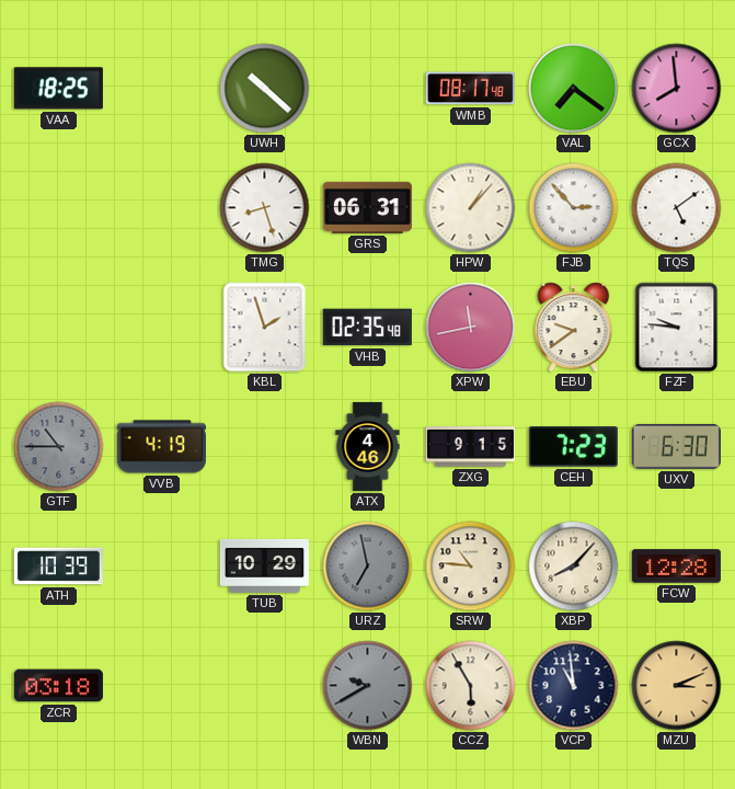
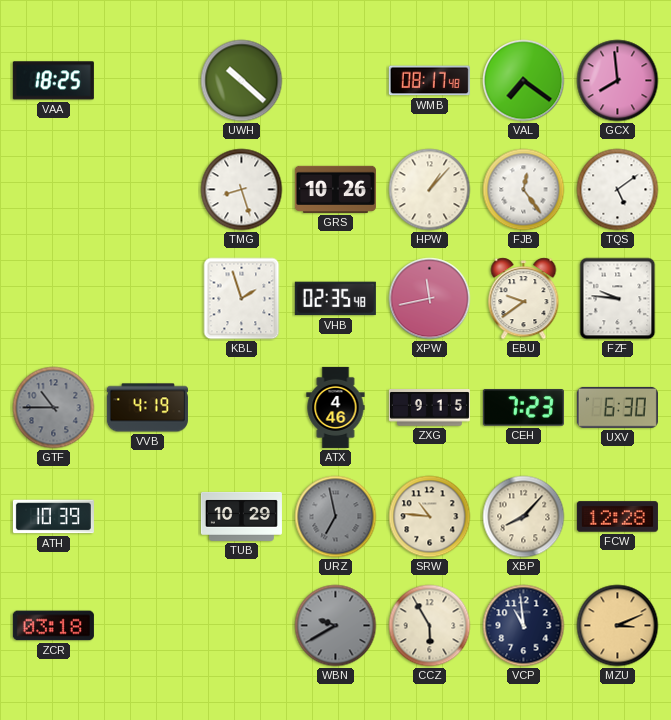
GRS: 06:31 -> 10:26
FJB: 2:53 -> 12:24
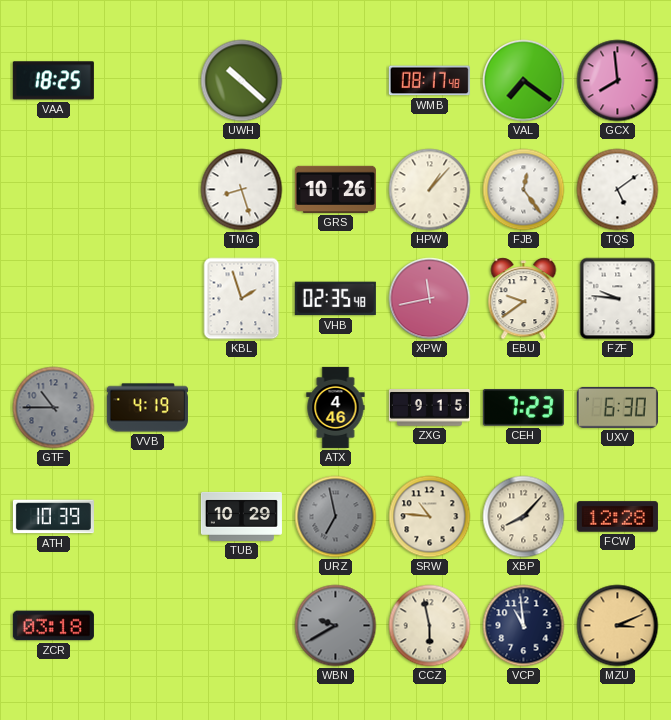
CCZ: 5:55 -> 5:58
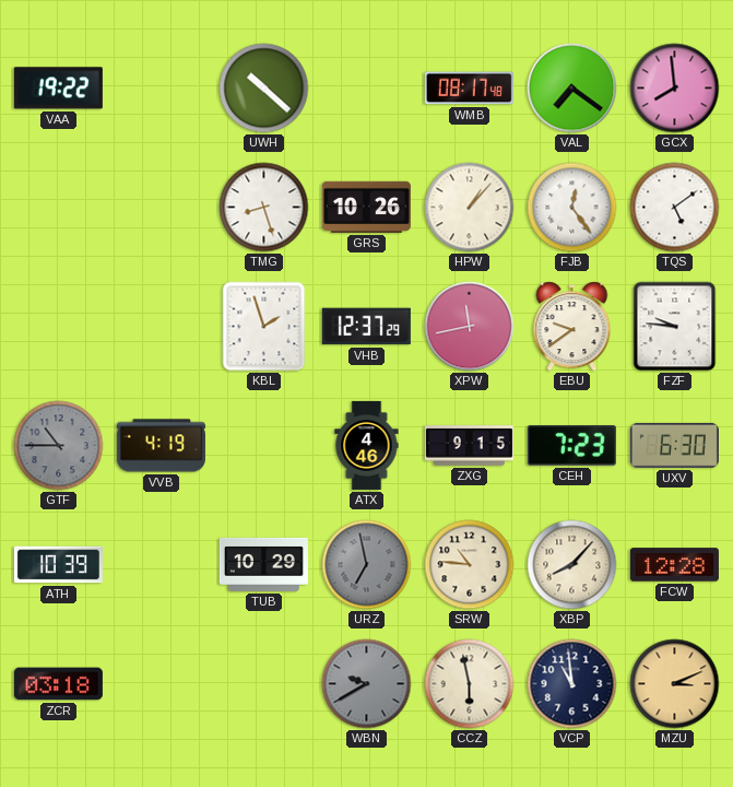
VAA: 18:25 -> 19:22
VHB: 02:35 -> 12:37
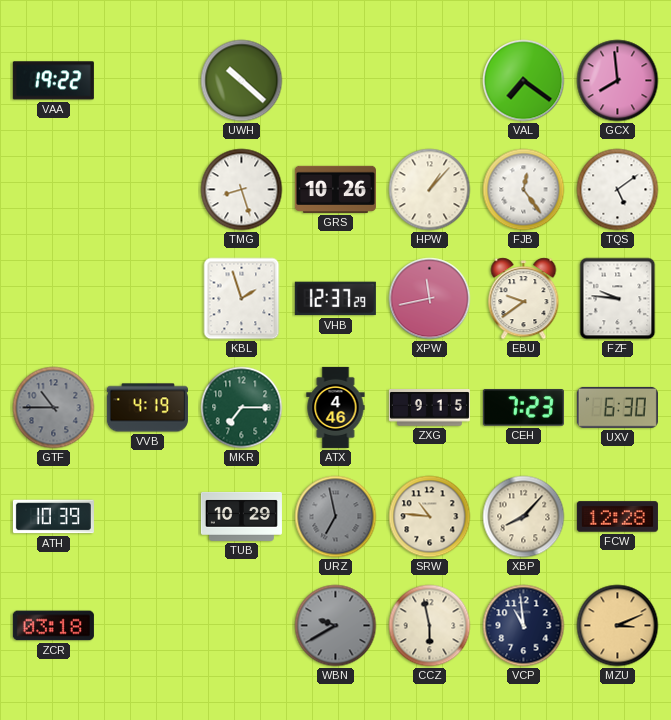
WMB: 08:17 -> none
MKR: none -> 7:15
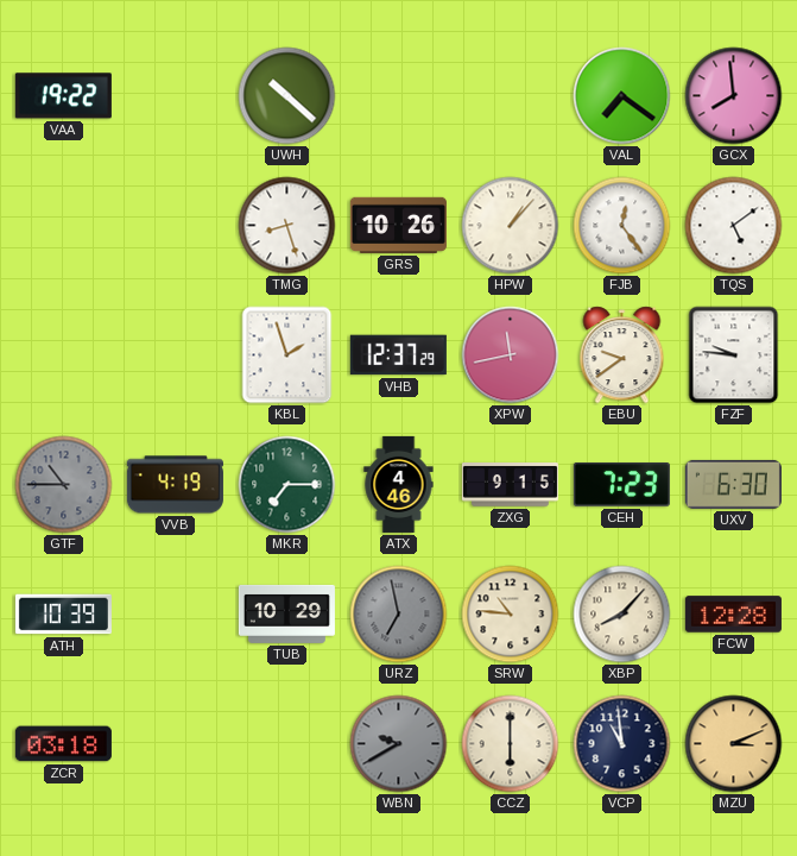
CCZ: 5:58 -> 6:00
